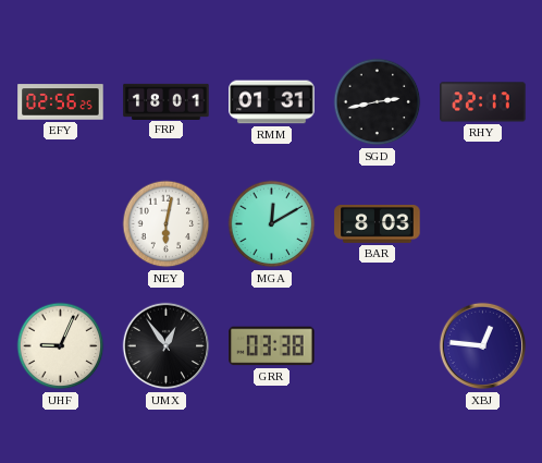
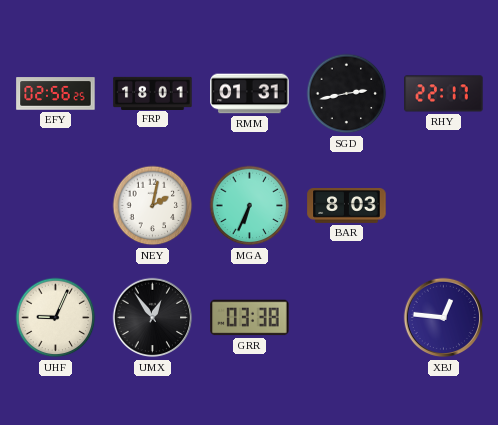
NEY: 6:02 -> 2:02
MGA: 12:10 -> 6:34
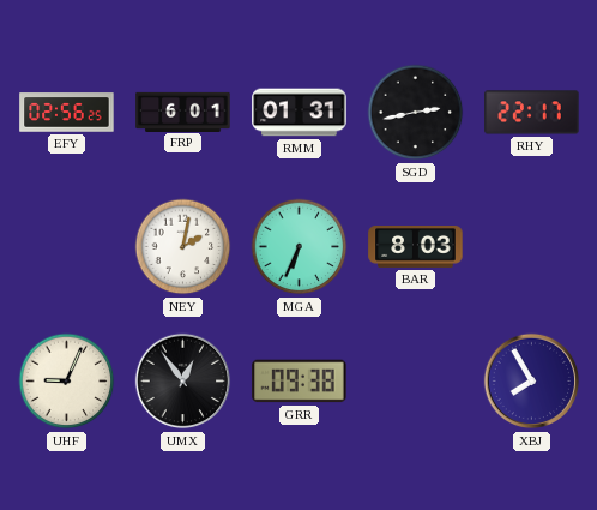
FRP: 18:01 -> 6:01
GRR: 03:38 -> 09:38
XBJ: 12:46 -> 7:55
